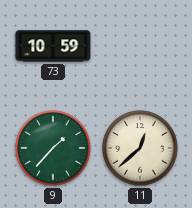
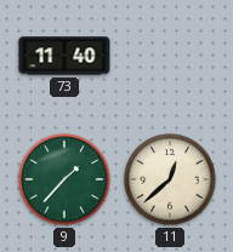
73: 10:59 -> 11:40
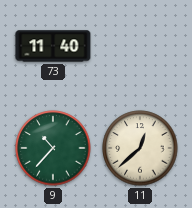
9: 1:37 -> 10:37
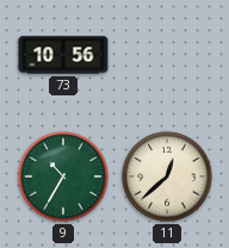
73: 11:40 -> 10:56
9: 10:37 -> 10:35
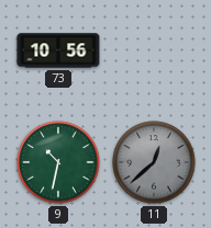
9: 10:35 -> 10:32
11 dial: cream -> grey
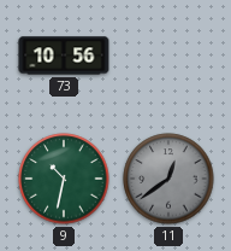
11: 12:38 -> 12:39
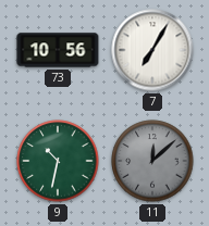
7: none -> 7:05
11: 12:39 -> 12:08
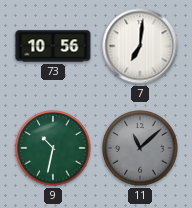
7: 7:05 -> 7:01
11: 12:08 -> 11:08
